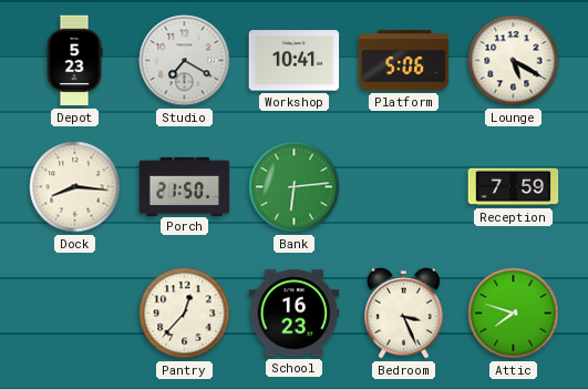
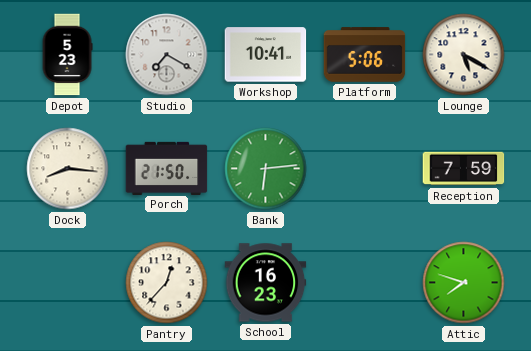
Bedroom: 3:26 -> none
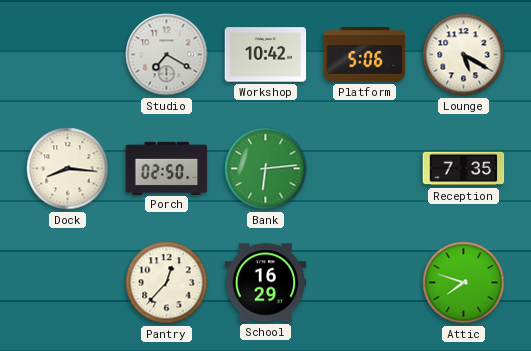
Depot: 5:23 -> none
Workshop: 10:41 -> 10:42
Porch: 21:50 -> 02:50
Reception: 7:59 -> 7:35
School: 16:23 -> 16:29
